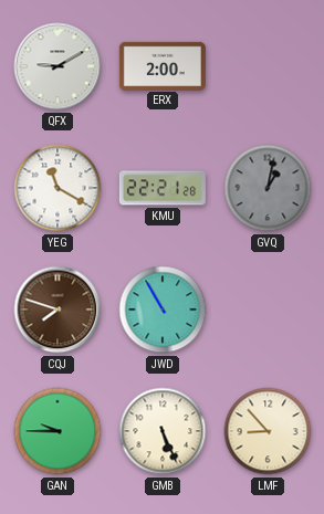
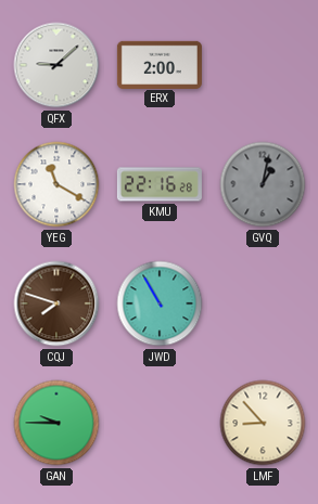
QFX: 9:10 -> 9:08
KMU: 22:21 -> 22:16
GMB: 5:26 -> none
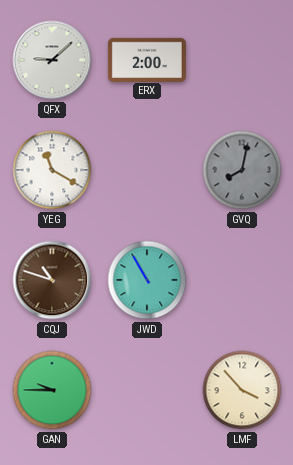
KMU: 22:16 -> none
GVQ: 1:02 -> 8:02
CQJ: 7:48 -> 10:48
LMF: 8:53 -> 3:53
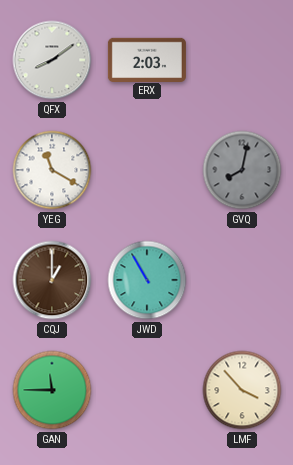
QFX: 9:08 -> 8:09
ERX: 2:00 -> 2:03
CQJ: 10:48 -> 1:00
GAN: 9:45 -> 11:45
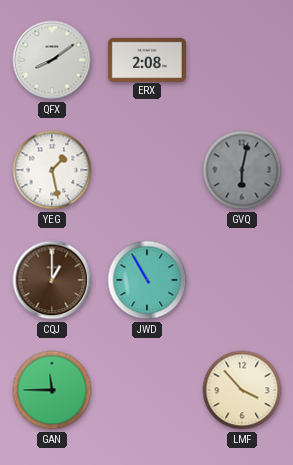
ERX: 2:03 -> 2:08
YEG: 11:20 -> 1:28
GVQ: 8:02 -> 6:02
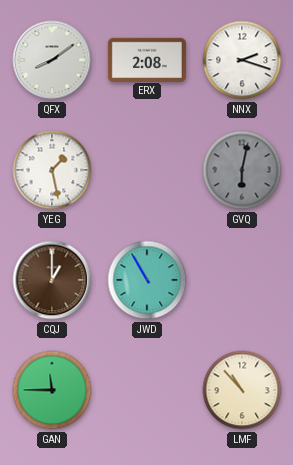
NNX: none -> 2:18
LMF: 3:53 -> 10:53
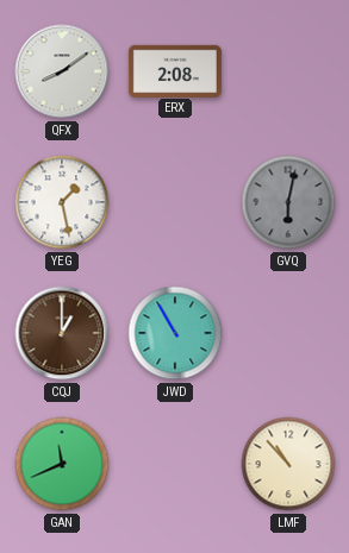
NNX: 2:18 -> none
GAN: 11:45 -> 11:41
